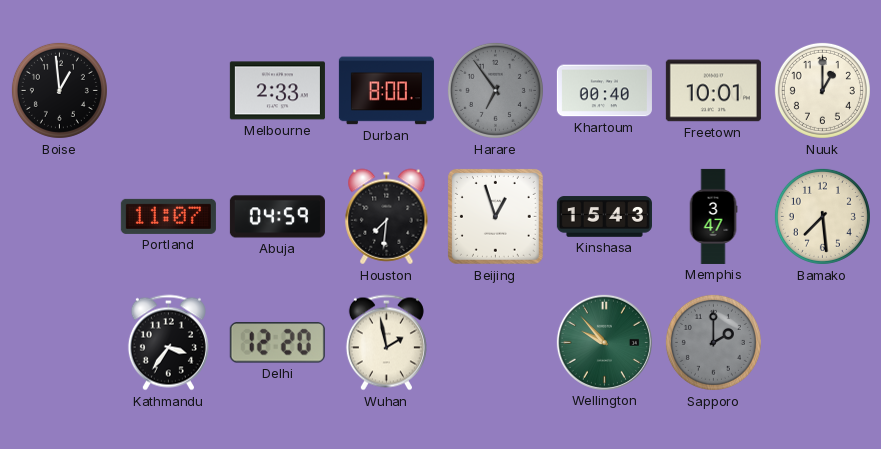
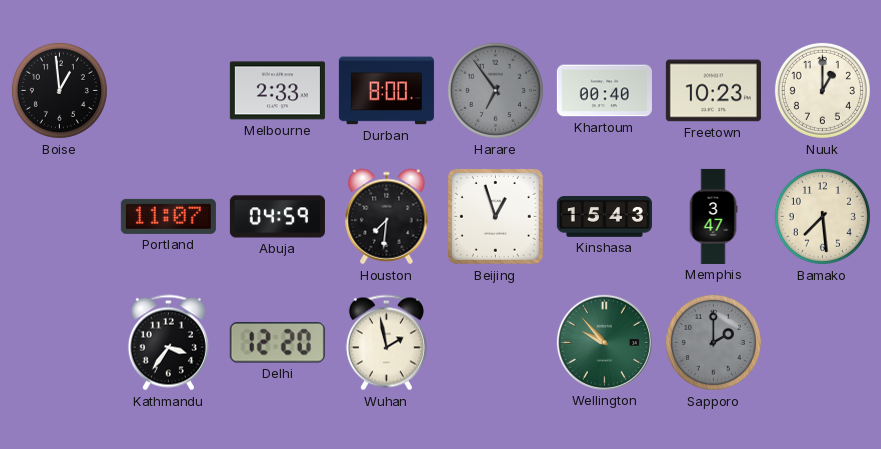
Freetown: 10:01 -> 10:23
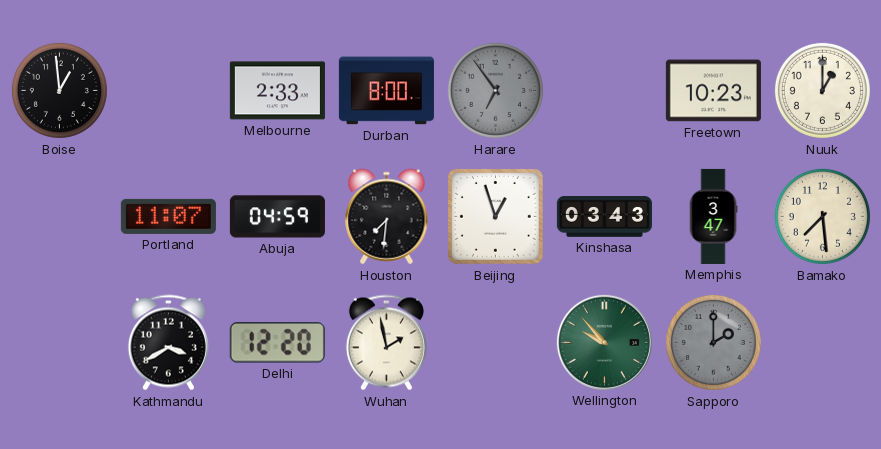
Khartoum: 00:40 -> none
Kinshasa: 15:43 -> 03:43
Kathmandu: 3:36 -> 3:40
